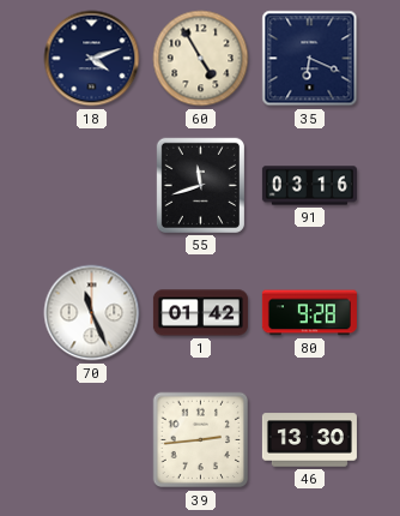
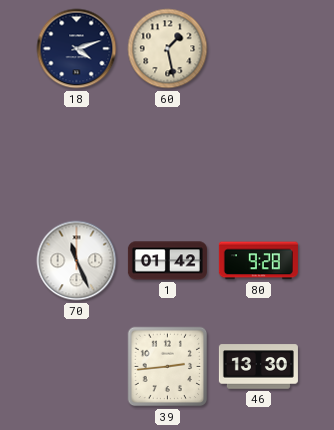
60: 4:55 -> 1:28
35: 6:19 -> none
55: 11:42 -> none
91: 03:16 -> none
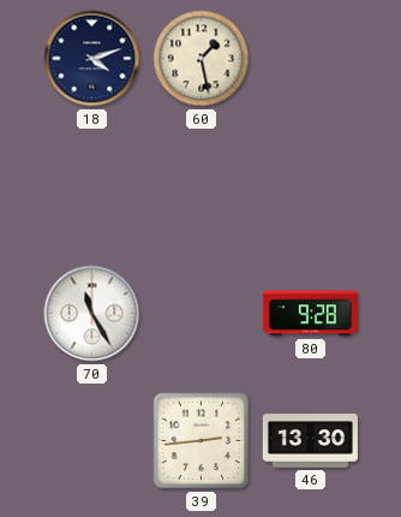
70: 11:26 -> 11:25
1: 01:42 -> none
